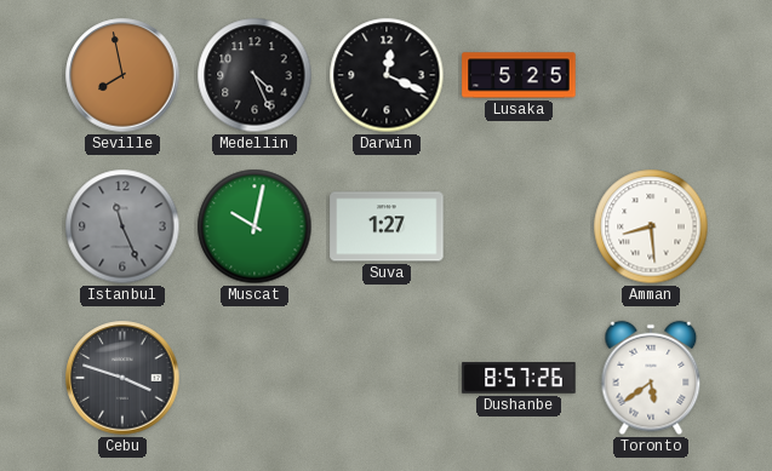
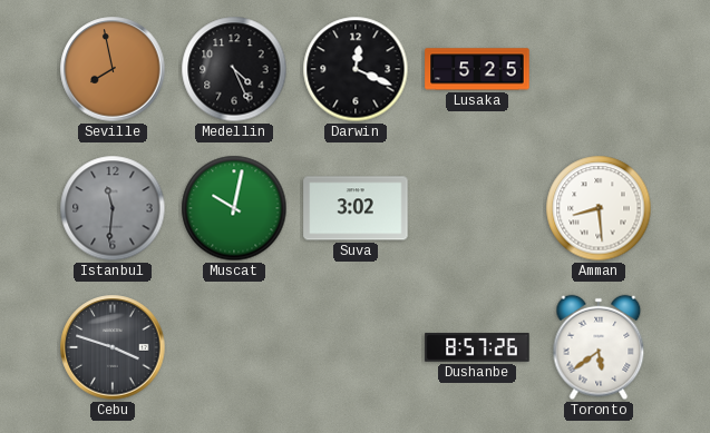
Istanbul: 11:26 -> 11:31
Suva: 1:27 -> 3:02
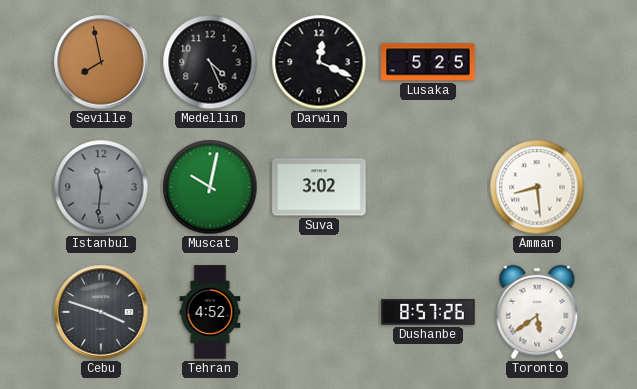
Tehran: none -> 4:52
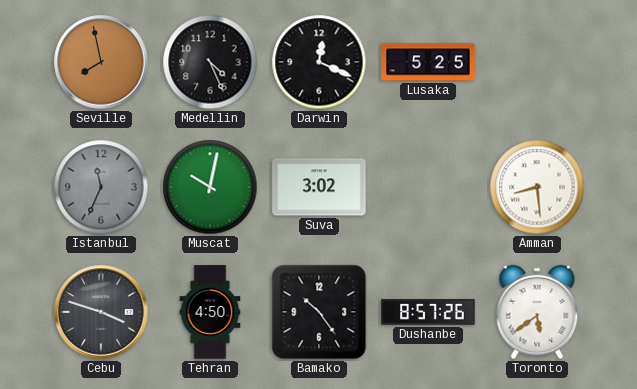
Istanbul: 11:31 -> 11:34
Tehran: 4:52 -> 4:50
Bamako: none -> 10:24
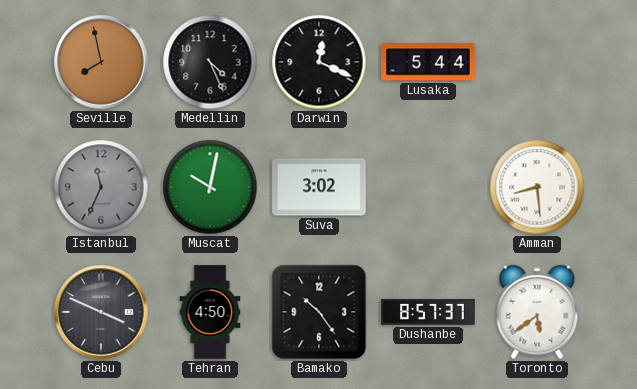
Lusaka: 5:25 -> 5:44
Cebu: 3:48 -> 3:49
Dushanbe: 8:57:26 -> 8:57:37
